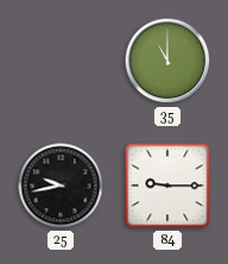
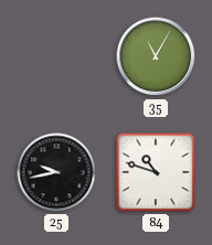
35: 11:00 -> 11:05
84: 9:15 -> 10:48
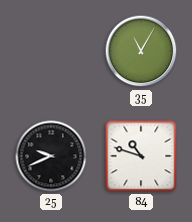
25: 9:43 -> 9:41
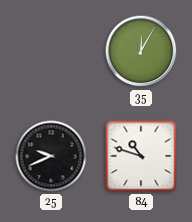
35: 11:05 -> 12:05
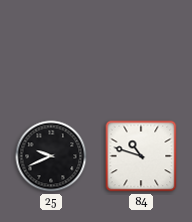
35: 12:05 -> none
